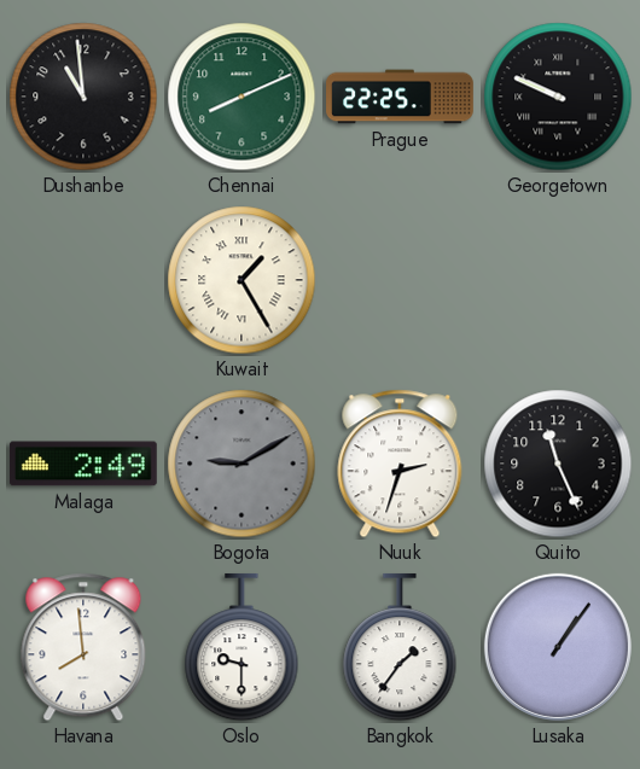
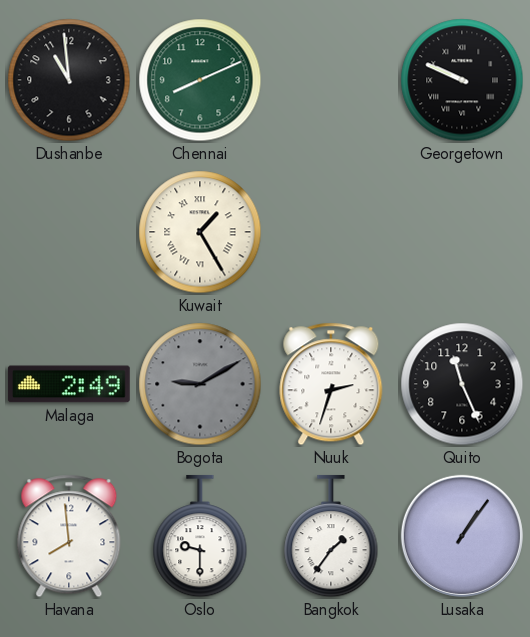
Prague: 22:25 -> none
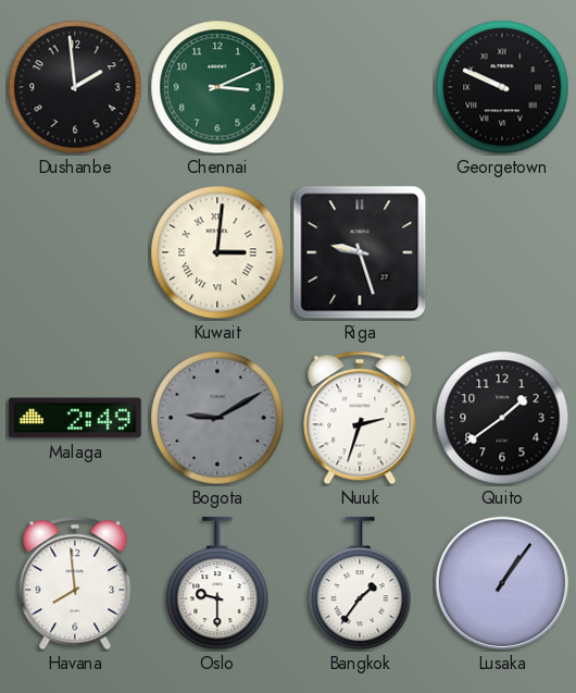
Dushanbe: 10:59 -> 1:59
Chennai: 8:11 -> 3:11
Kuwait: 1:25 -> 3:01
Riga: none -> 9:27
Quito: 11:26 -> 1:39
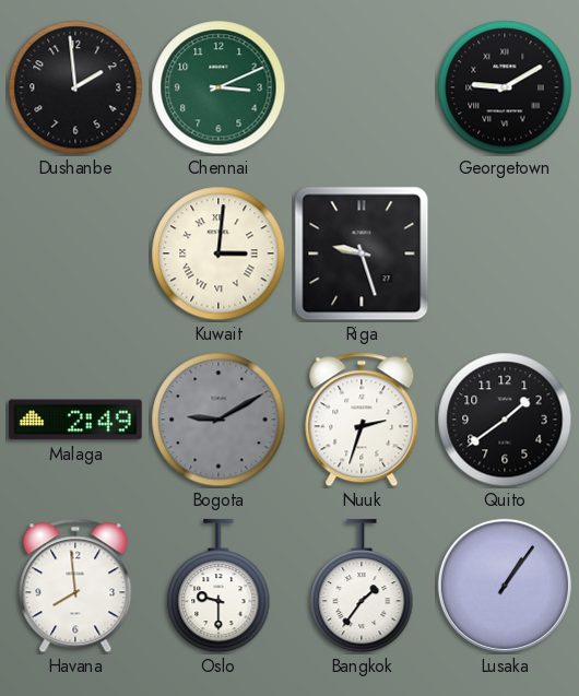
Georgetown: 9:49 -> 9:10
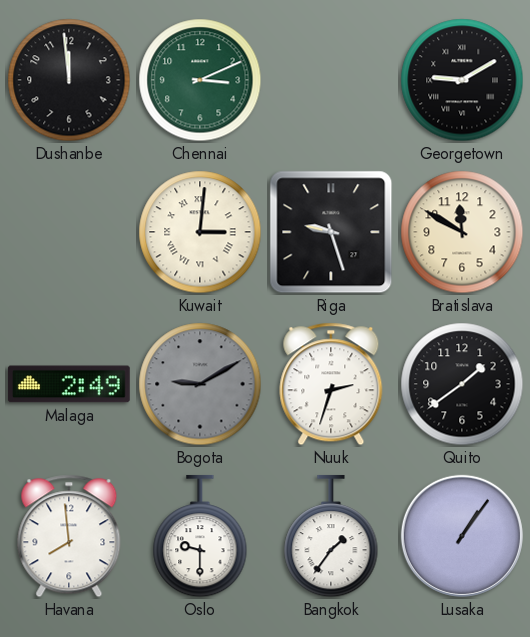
Dushanbe: 1:59 -> 11:59
Bratislava: none -> 11:50
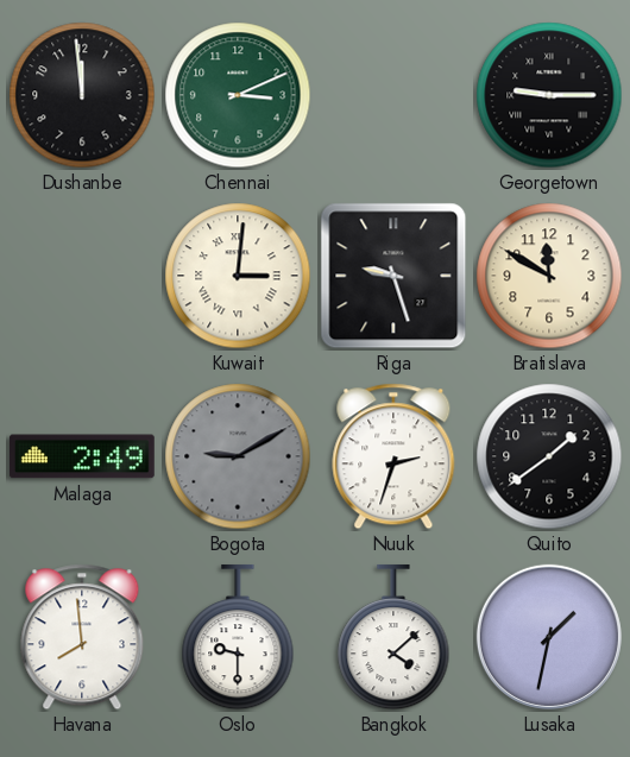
Georgetown: 9:10 -> 9:15
Bangkok: 1:36 -> 4:08
Lusaka: 1:06 -> 1:32
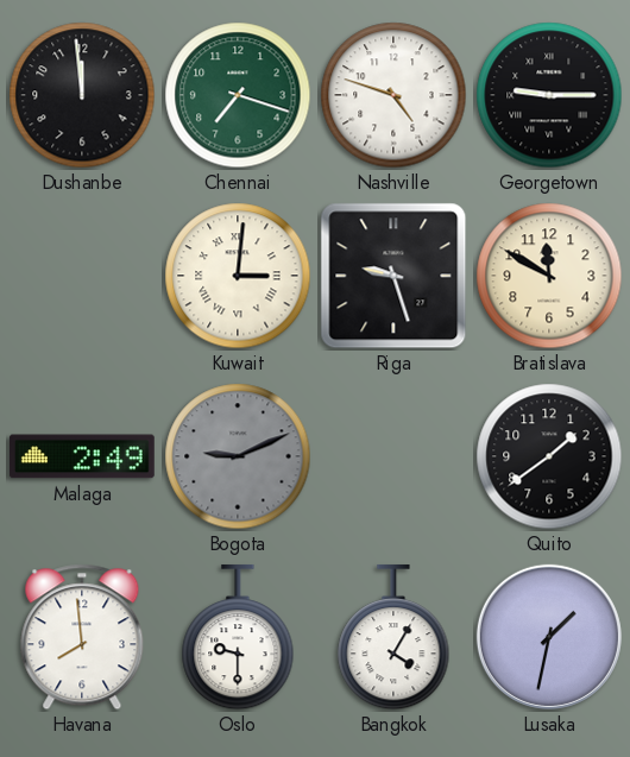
Chennai: 3:11 -> 7:18
Nashville: none -> 4:48
Bogota: 9:10 -> 9:11
Nuuk: 2:33 -> none
Bangkok: 4:08 -> 4:05
